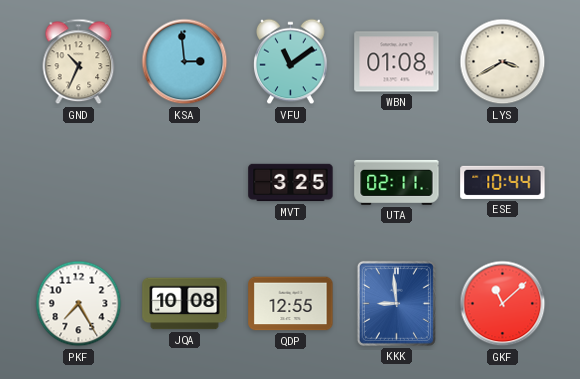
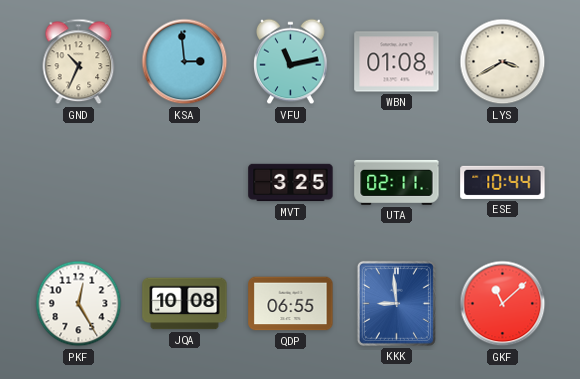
VFU: 11:09 -> 11:13
PKF: 7:25 -> 12:25
QDP: 12:55 -> 06:55
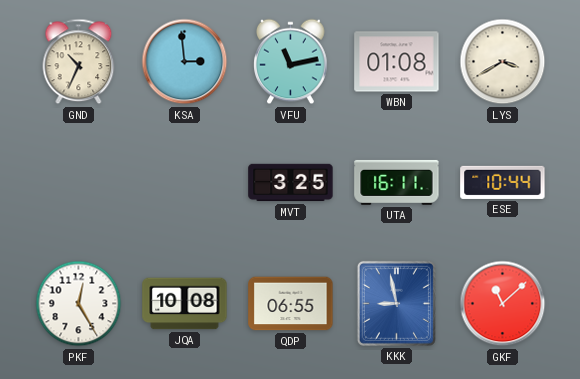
UTA: 02:11 -> 16:11
KKK: 8:59 -> 8:58
